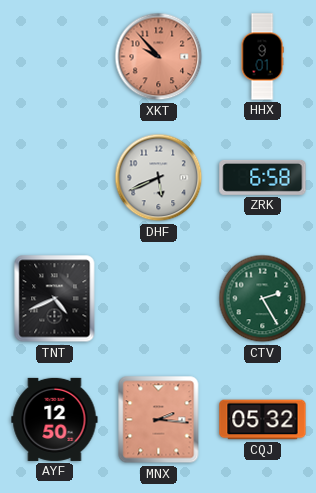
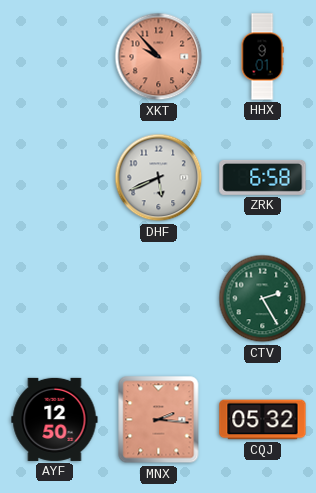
TNT: 4:41 -> none
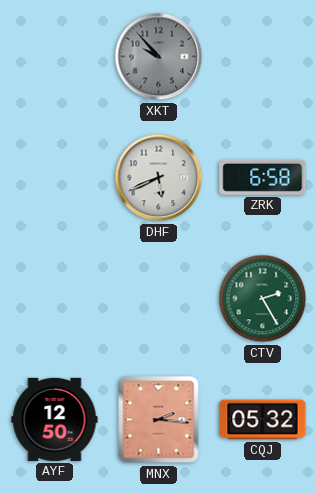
XKT dial: salmon -> grey
HHX: 9:01 -> none
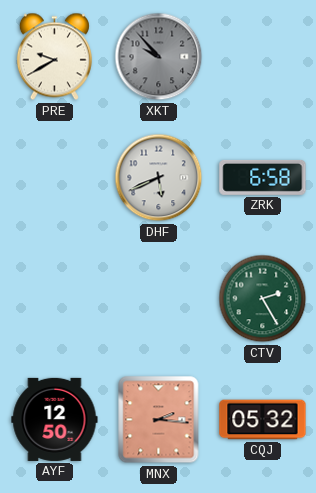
PRE: none -> 9:40
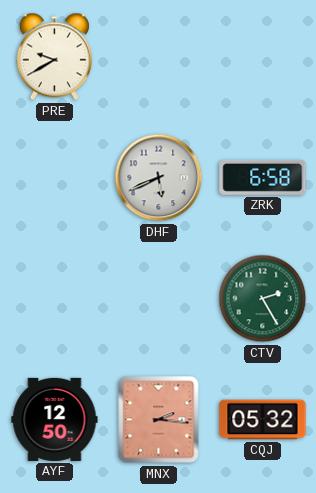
XKT: 9:53 -> none
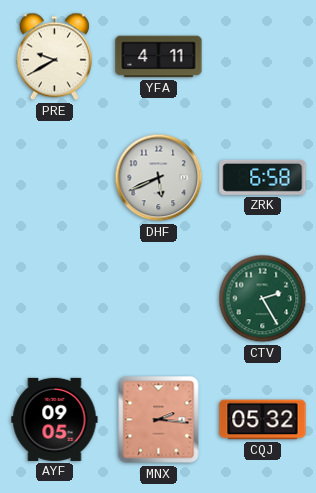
YFA: none -> 4:11
AYF: 12:50 -> 09:05
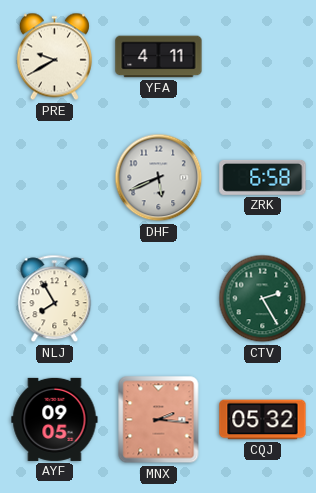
NLJ: none -> 7:55
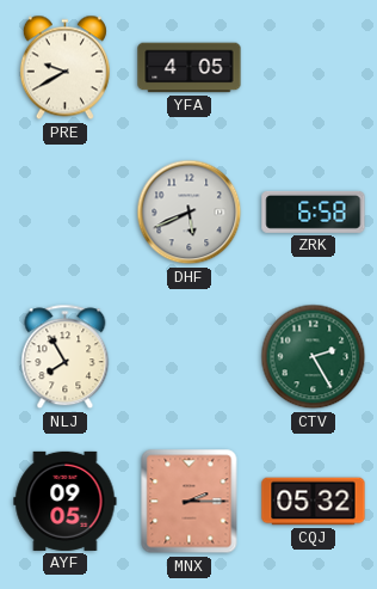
YFA: 4:11 -> 4:05
MNX: 2:16 -> 2:15
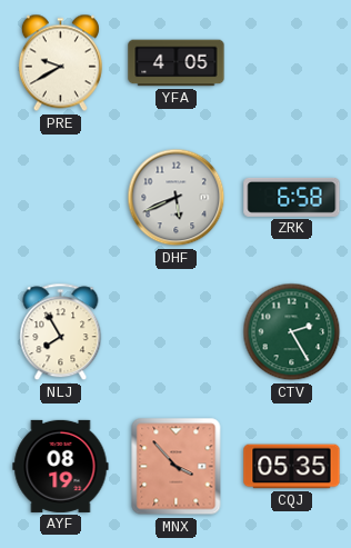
AYF: 09:05 -> 08:19
MNX: 2:15 -> 3:53
CQJ: 05:32 -> 05:35
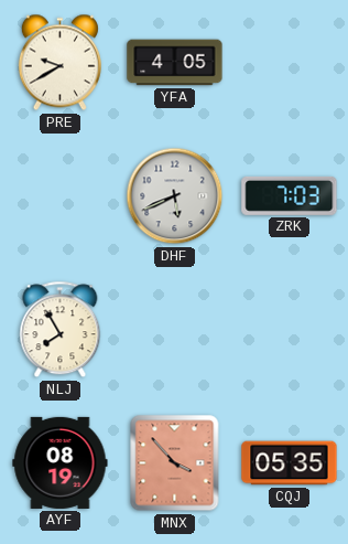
ZRK: 6:58 -> 7:03
CTV: 2:25 -> none
